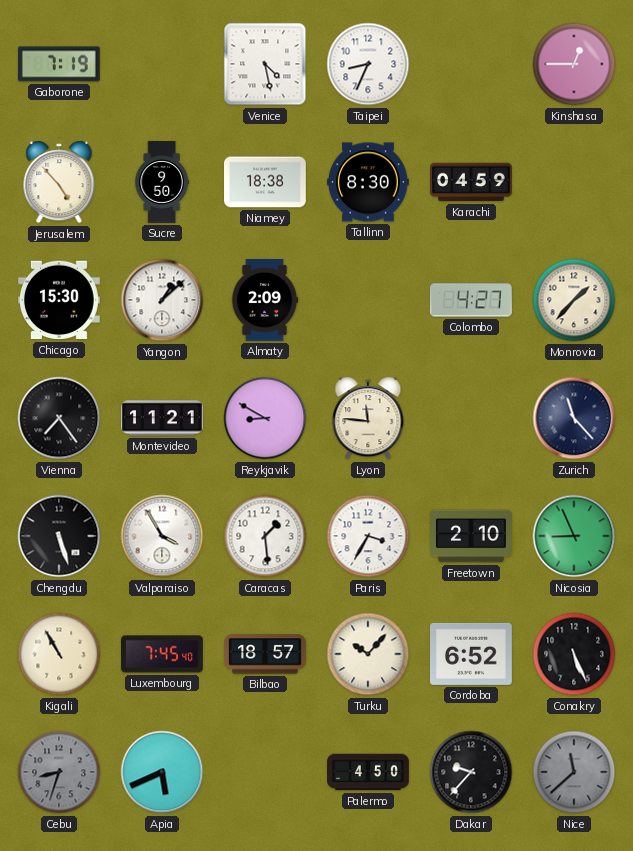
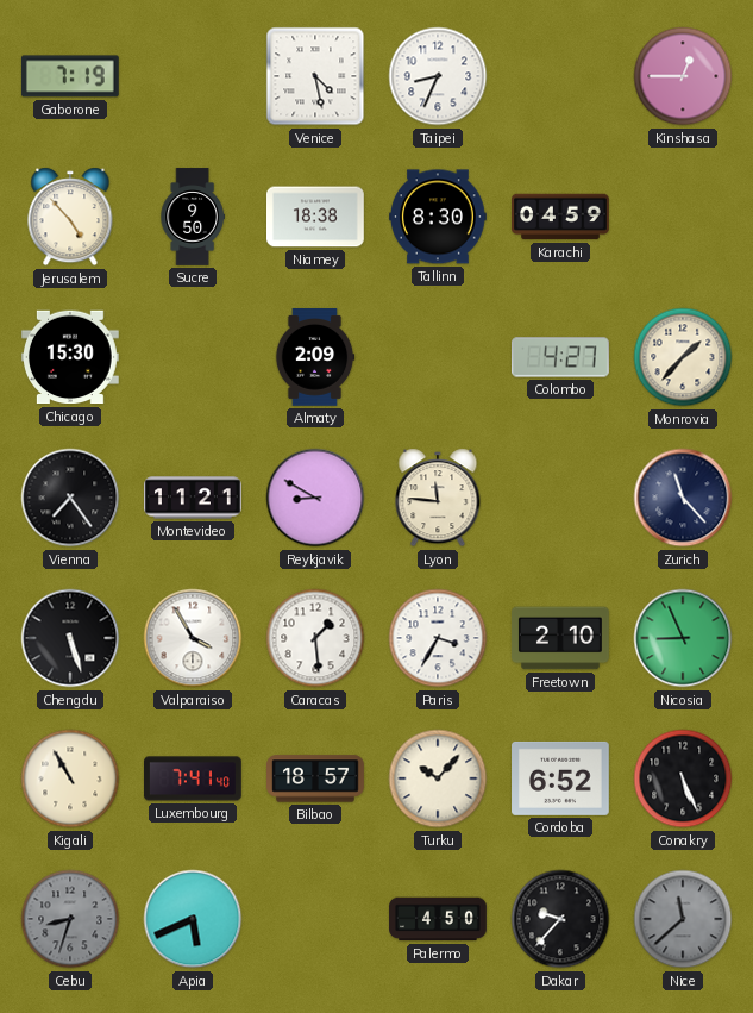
Yangon: 1:08 -> none
Luxembourg: 7:45 -> 7:41
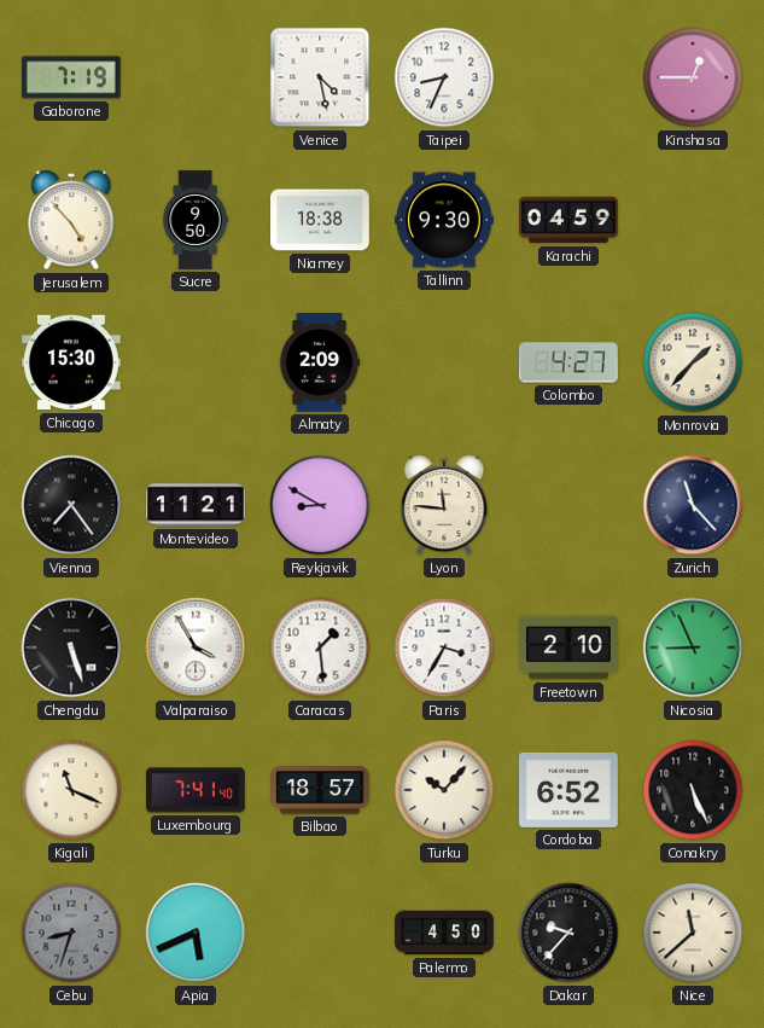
Tallinn: 8:30 -> 9:30
Kigali: 10:55 -> 11:19
Nice dial: grey -> cream
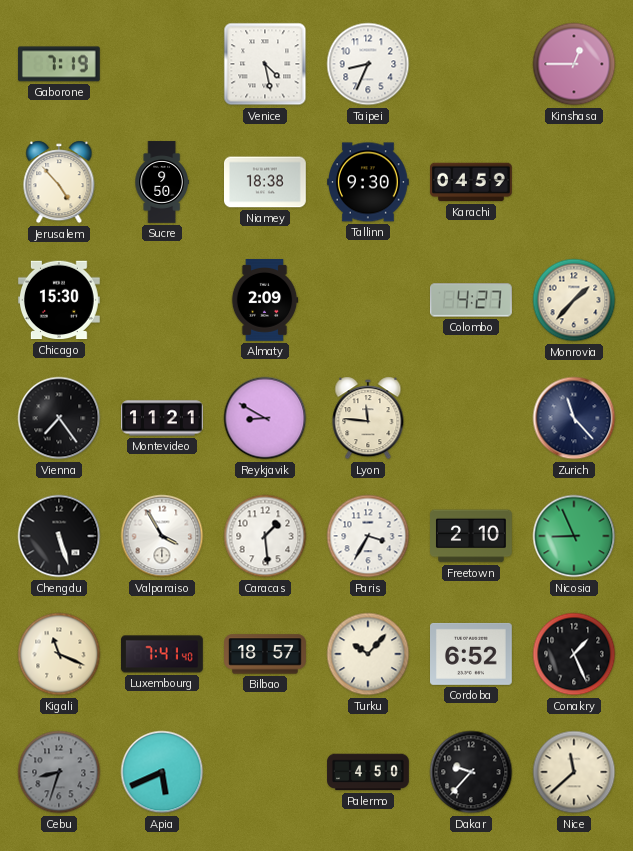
Conakry: 5:26 -> 1:26
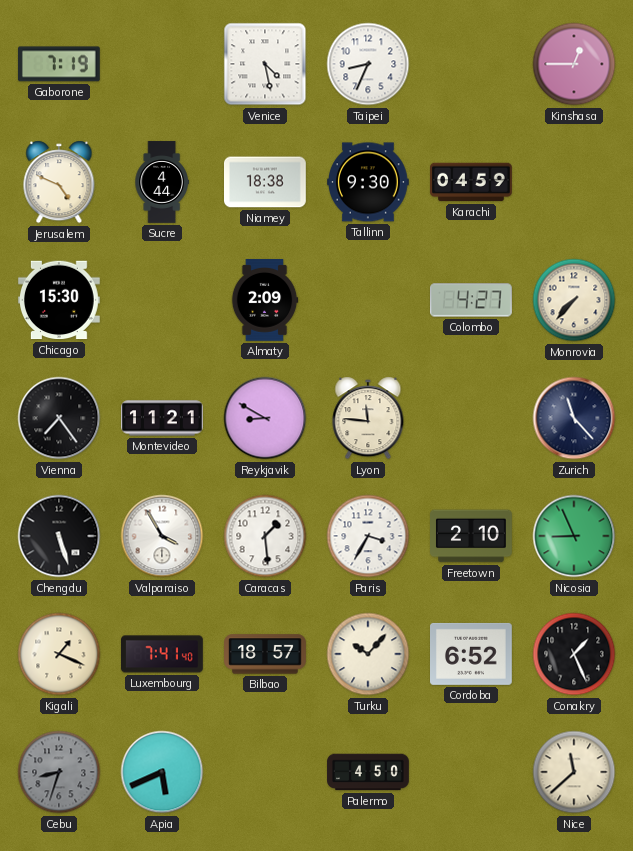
Jerusalem: 4:53 -> 4:49
Sucre: 9:50 -> 4:44
Monrovia: 1:37 -> 7:37
Kigali: 11:19 -> 1:19
Dakar: 9:37 -> none
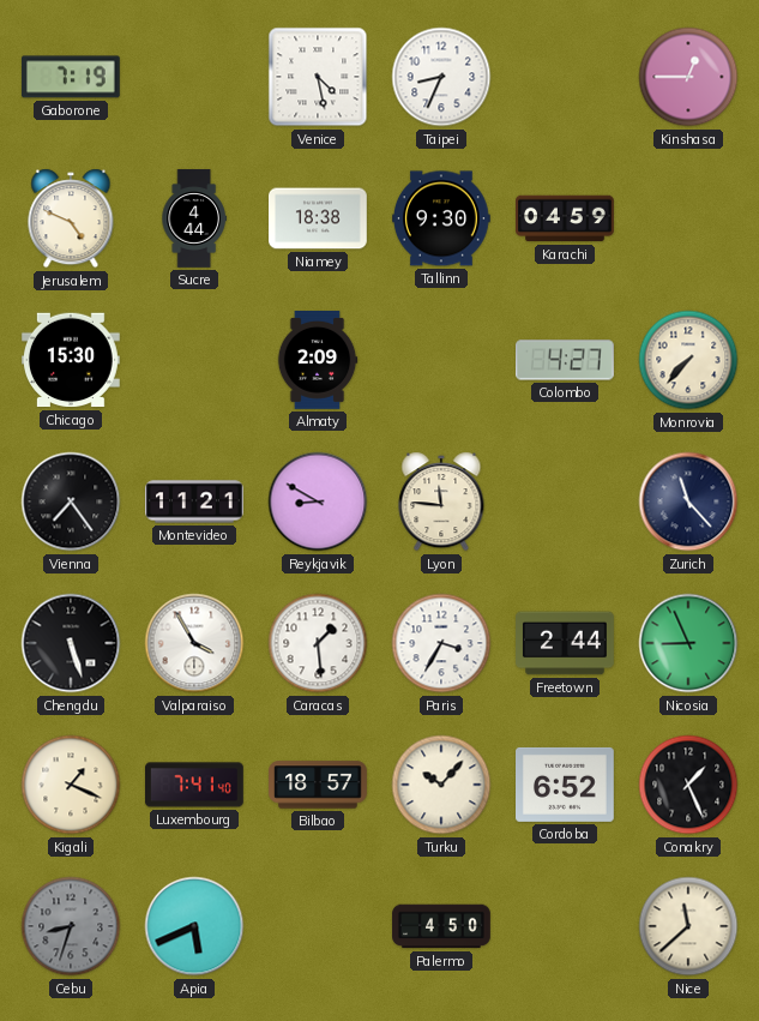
Freetown: 2:10 -> 2:44
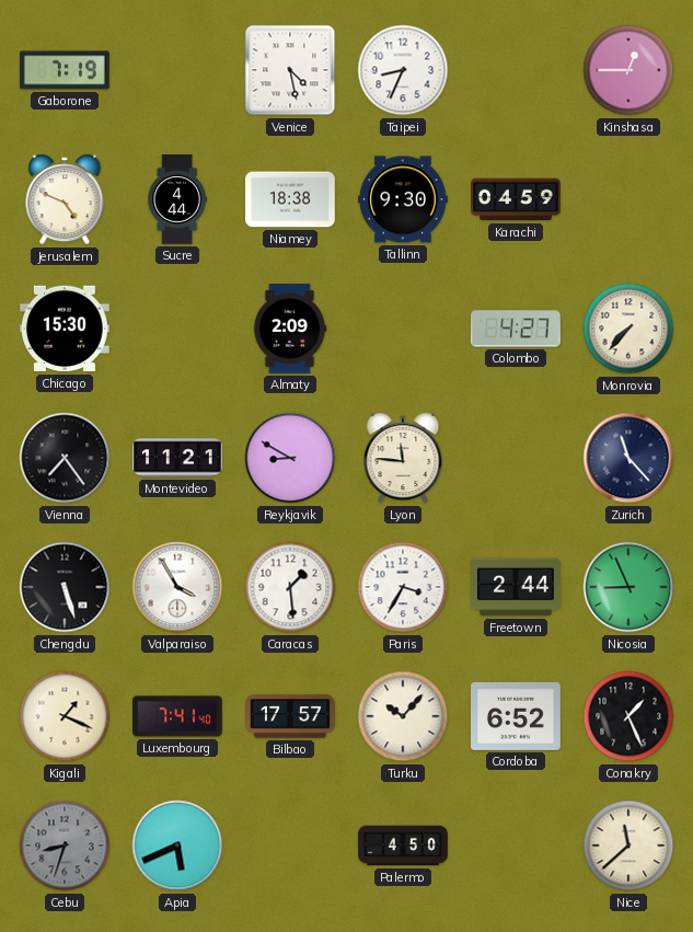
Bilbao: 18:57 -> 17:57
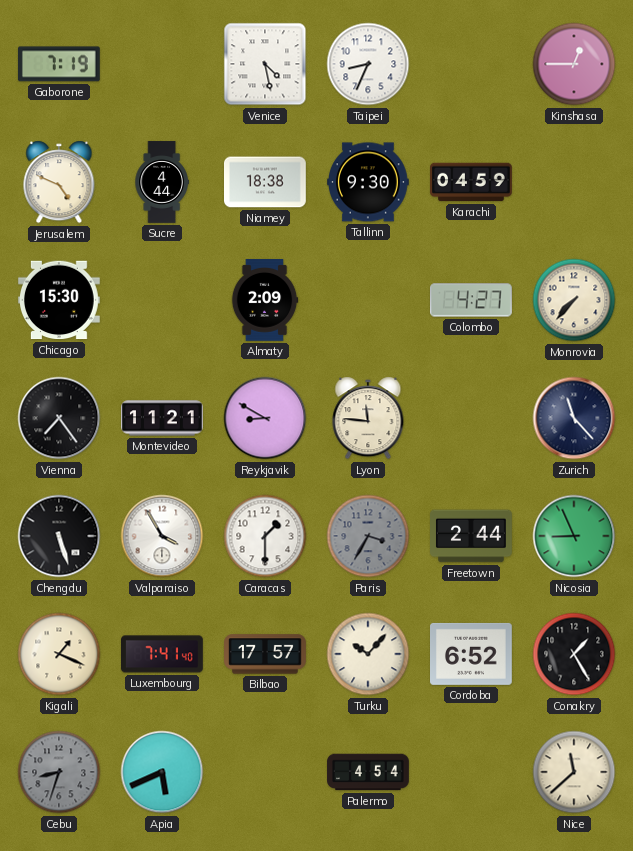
Caracas: 1:29 -> 1:30
Paris dial: white -> grey
Conakry: 1:26 -> 1:25
Palermo: 4:50 -> 4:54
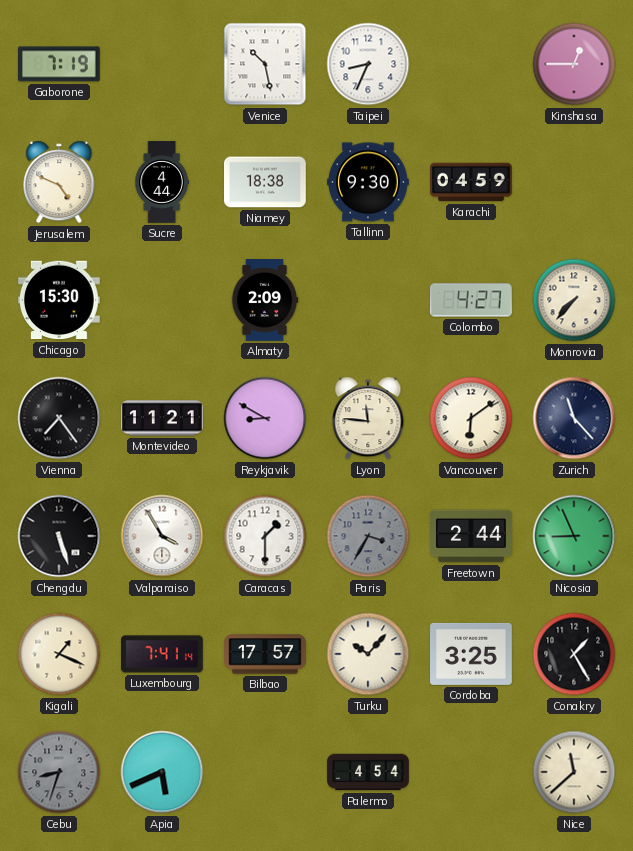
Venice: 4:28 -> 10:28
Vancouver: none -> 6:09
Luxembourg: 7:41:40 -> 7:41:14
Cordoba: 6:52 -> 3:25
